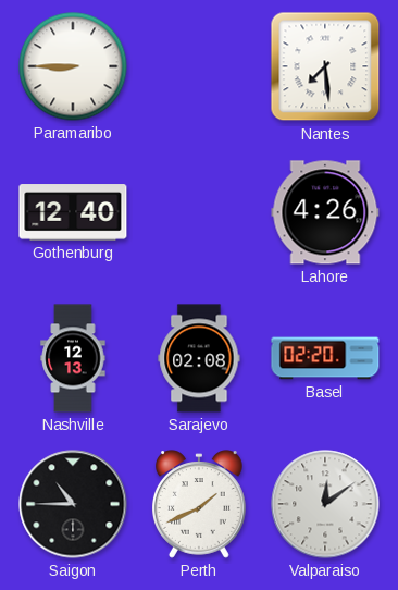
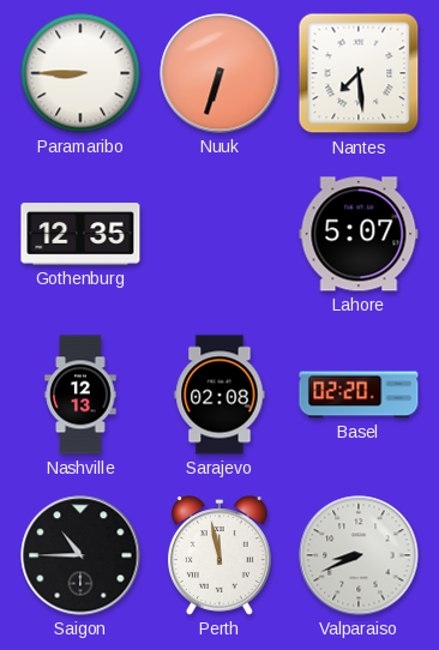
Nuuk: none -> 6:33
Gothenburg: 12:40 -> 12:35
Lahore: 4:26 -> 5:07
Perth: 1:41 -> 11:58
Valparaiso: 12:09 -> 8:41
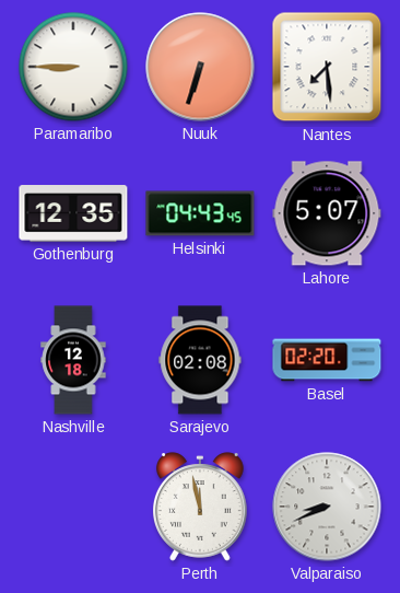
Helsinki: none -> 04:43
Nashville: 12:13 -> 12:18
Saigon: 10:45 -> none
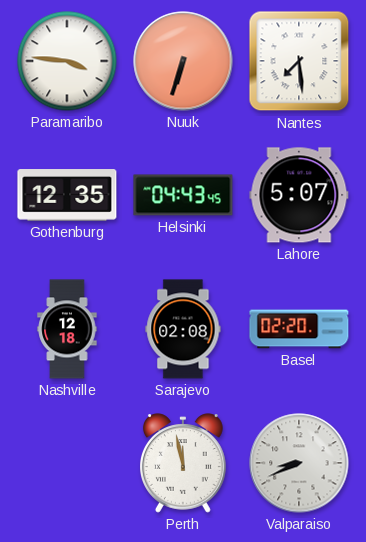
Paramaribo: 8:45 -> 3:46
